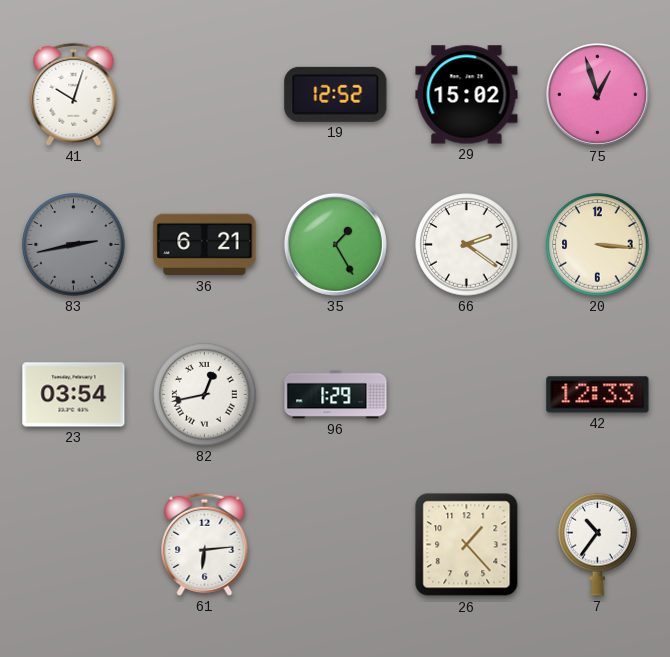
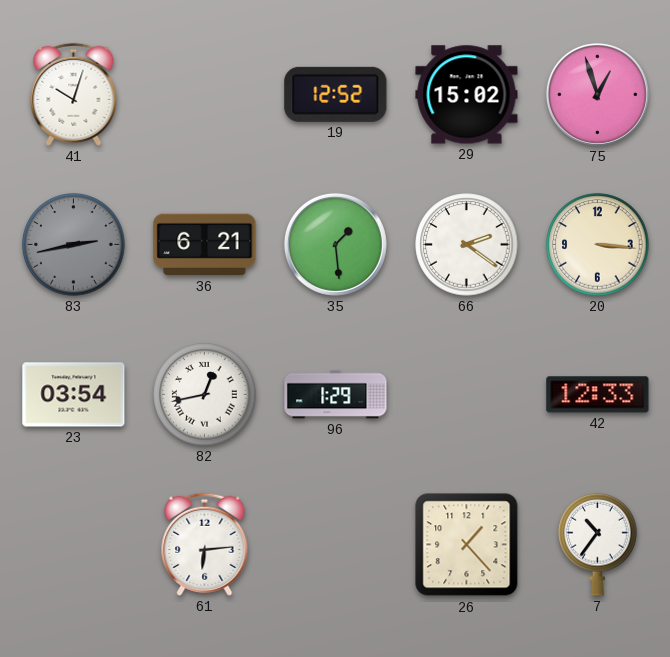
35: 1:25 -> 1:29
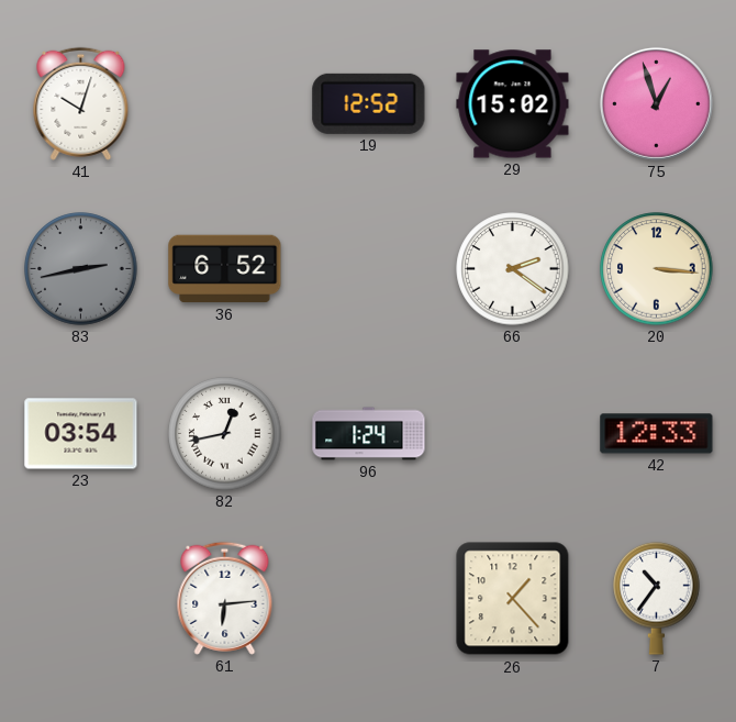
36: 6:21 -> 6:52
35: 1:29 -> none
96: 1:29 -> 1:24
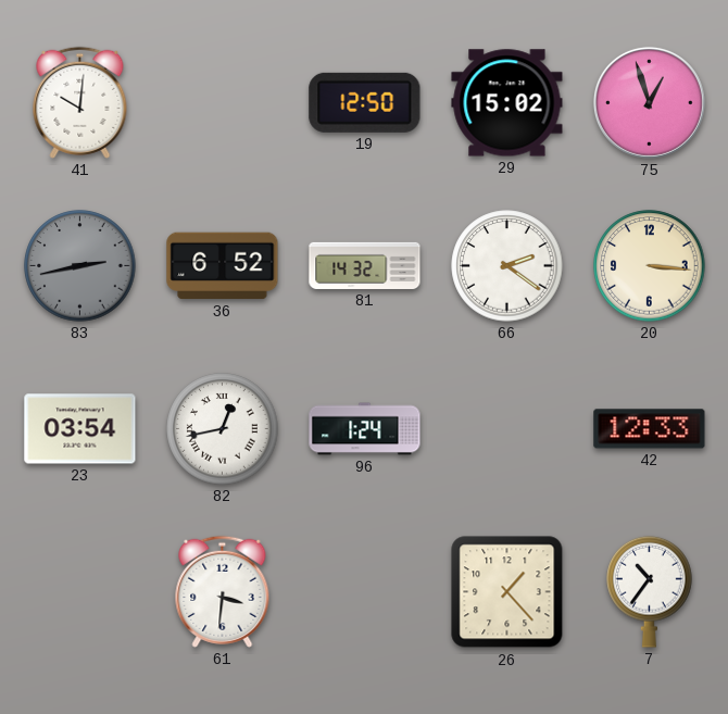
41: 10:03 -> 10:01
19: 12:52 -> 12:50
81: none -> 14:32
61: 6:14 -> 3:31
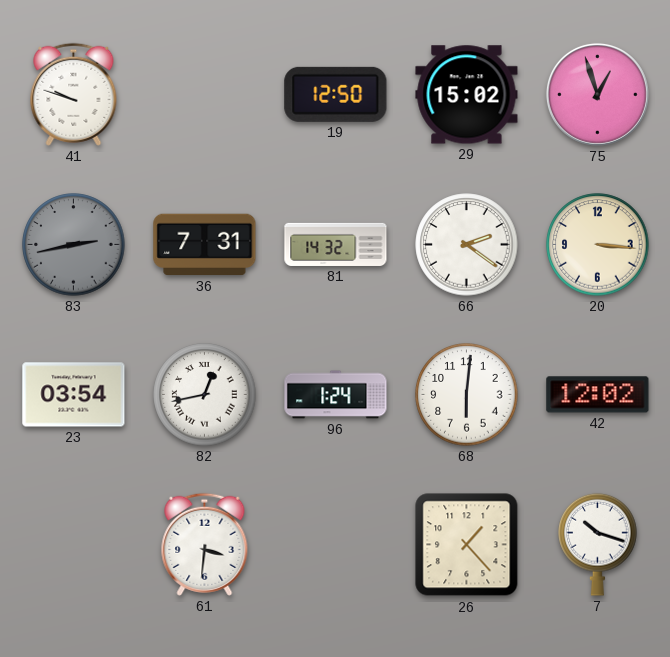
41: 10:01 -> 9:48
36: 6:52 -> 7:31
68: none -> 6:01
42: 12:33 -> 12:02
7: 10:36 -> 10:18
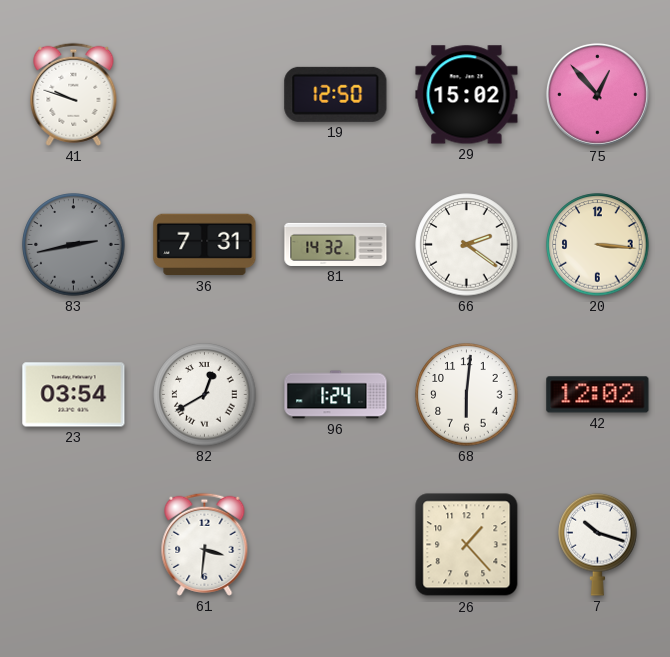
75: 12:57 -> 12:53
82: 12:43 -> 12:40
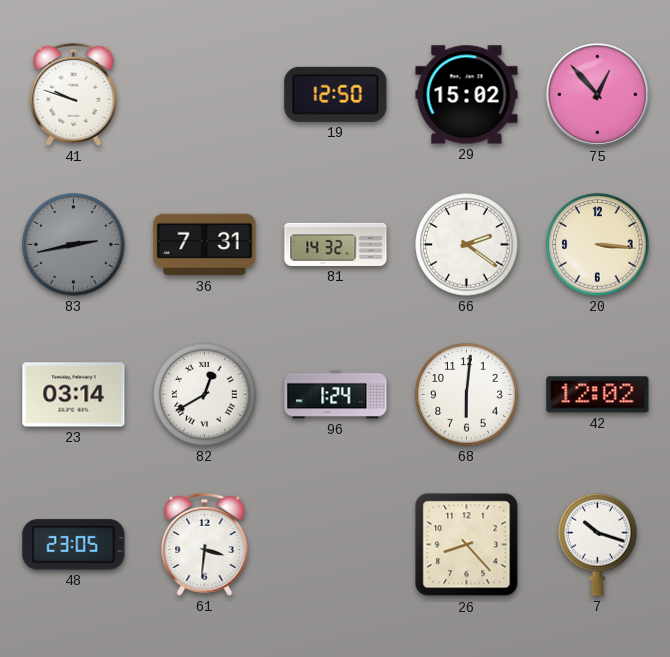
23: 03:54 -> 03:14
48: none -> 23:05
26: 1:23 -> 8:23
